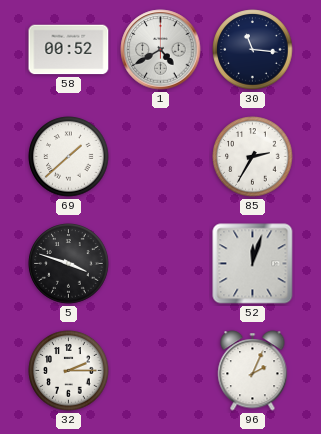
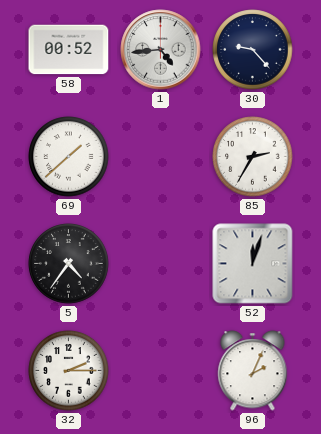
1: 4:40 -> 4:44
30: 11:16 -> 9:23
5: 3:48 -> 4:36
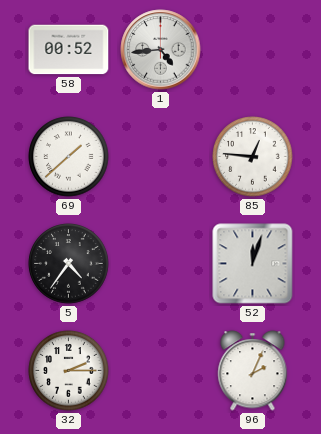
30: 9:23 -> none
85: 2:35 -> 12:46
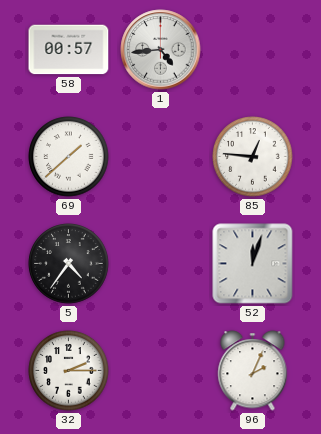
58: 00:52 -> 00:57
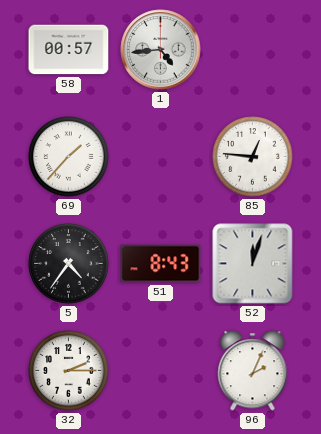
69: 1:38 -> 1:37
51: none -> 8:43
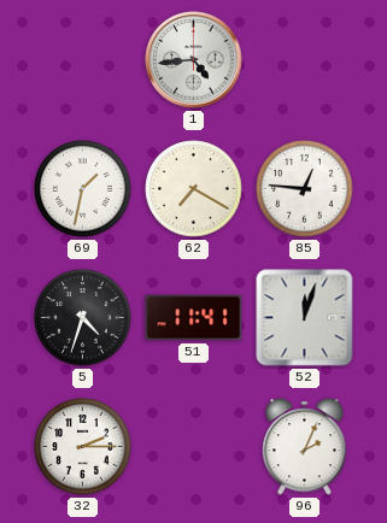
58: 00:57 -> none
69: 1:37 -> 1:32
62: none -> 7:20
5: 4:36 -> 4:33
51: 8:43 -> 11:41
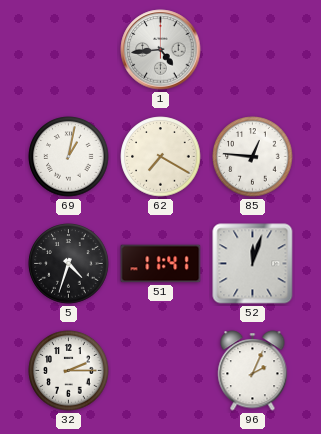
69: 1:32 -> 1:02
